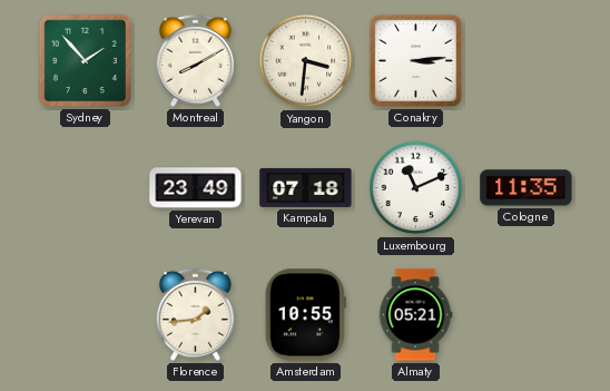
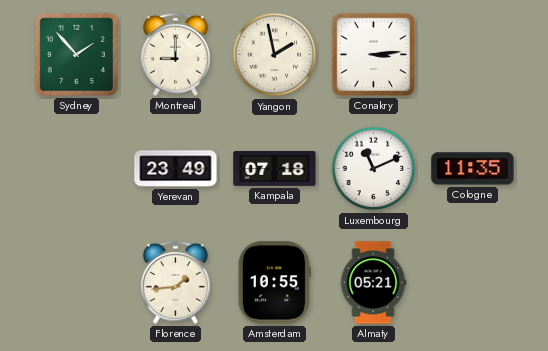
Montreal: 8:10 -> 9:00
Yangon: 3:31 -> 1:58
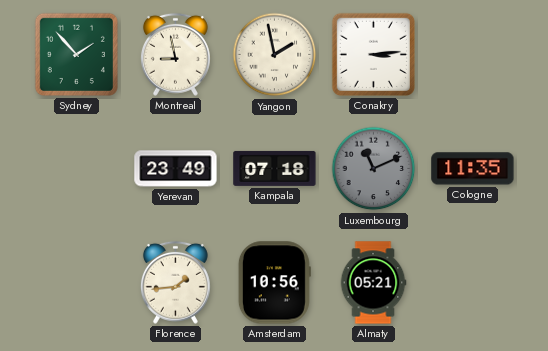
Montreal: 9:00 -> 8:58
Luxembourg dial: white -> grey
Amsterdam: 10:55 -> 10:56
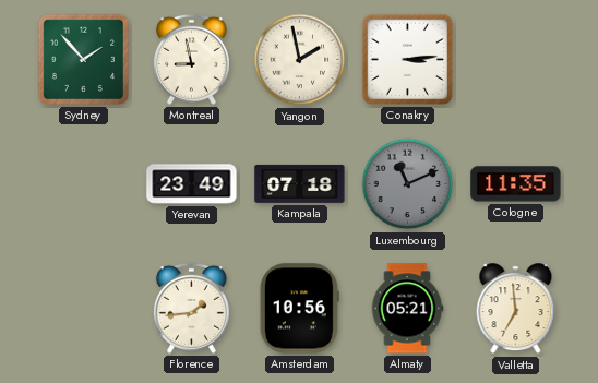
Valletta: none -> 6:59
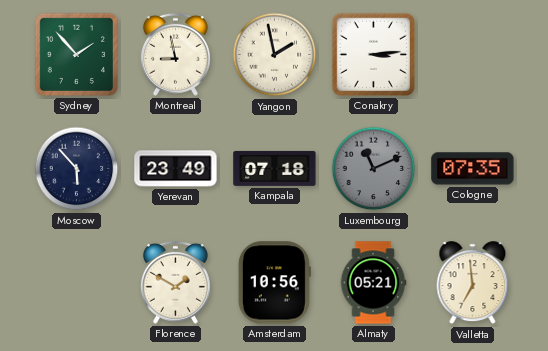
Moscow: none -> 5:53
Cologne: 11:35 -> 07:35
Florence: 1:44 -> 1:50
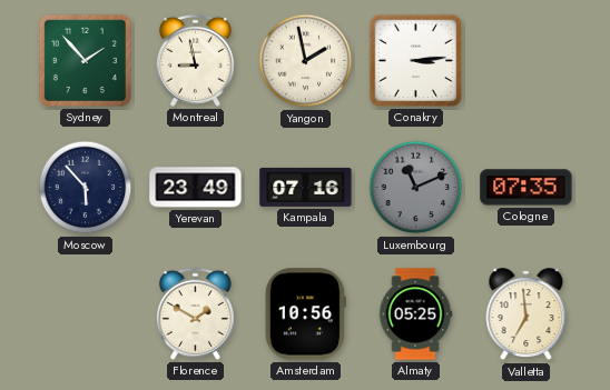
Kampala: 07:18 -> 07:16
Almaty: 05:21 -> 05:25
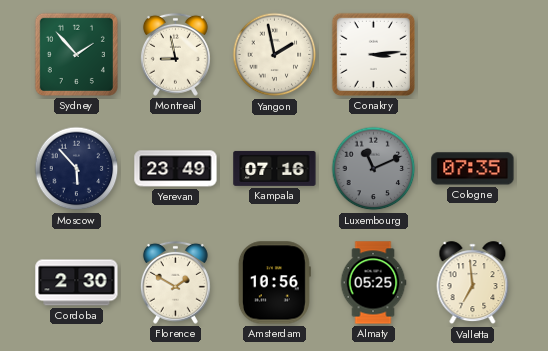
Cordoba: none -> 2:30
